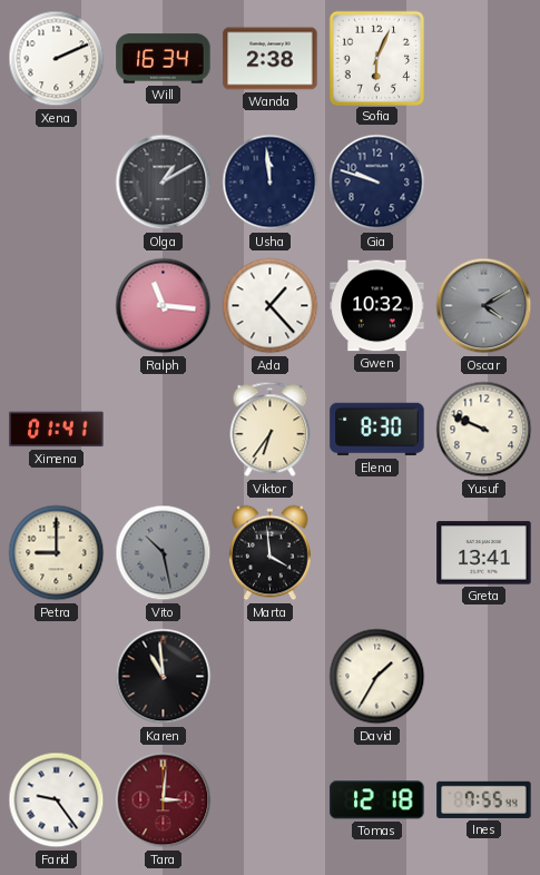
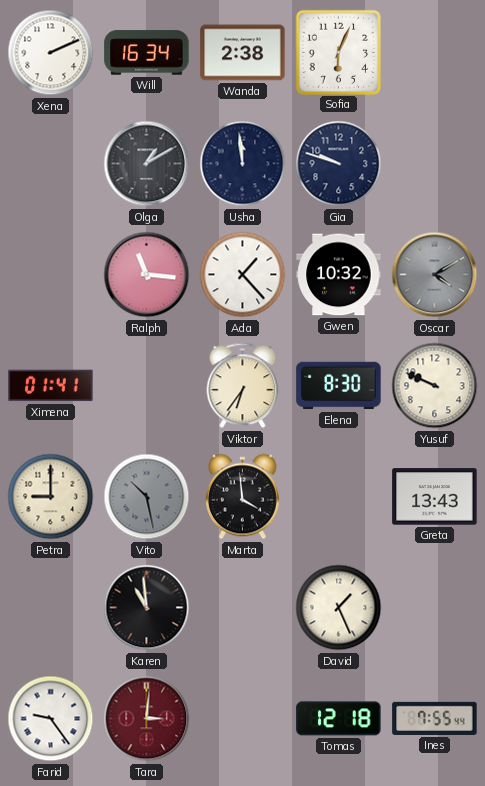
Greta: 13:41 -> 13:43
David: 1:35 -> 1:26
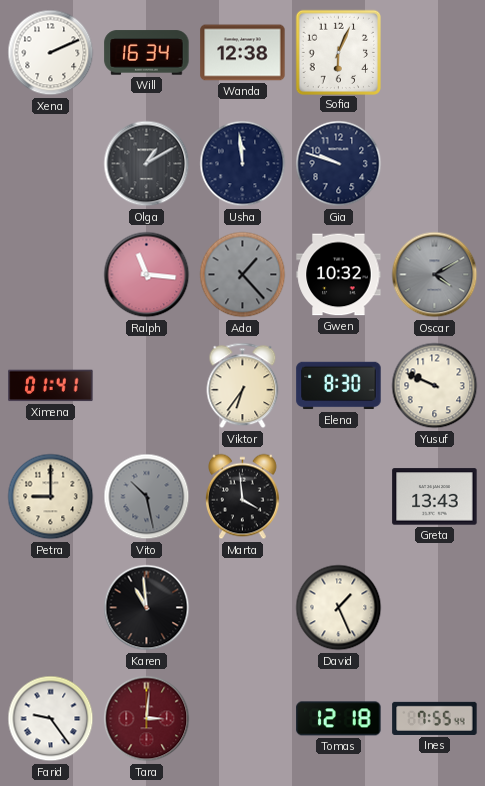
Wanda: 2:38 -> 12:38
Ada dial: white -> grey
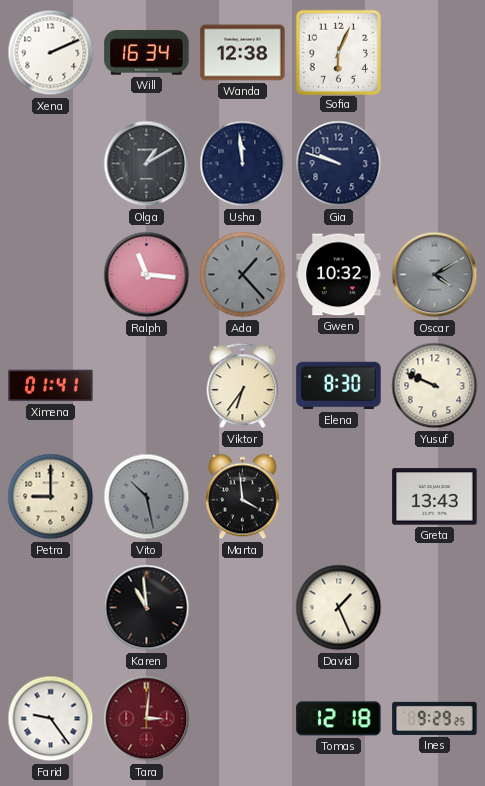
Ines: 7:55 -> 9:29
